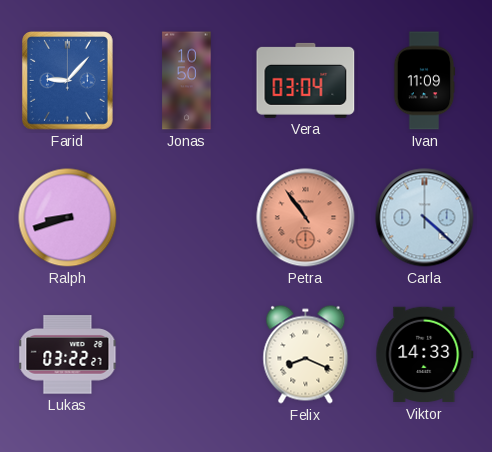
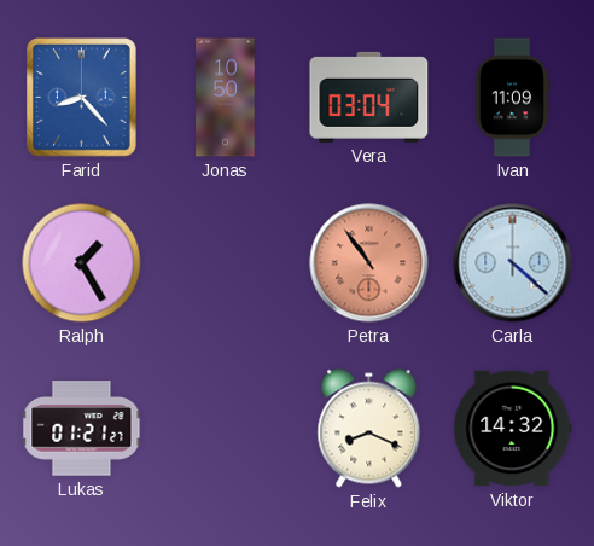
Farid: 9:07 -> 8:23
Ralph: 8:42 -> 1:25
Lukas: 03:22 -> 01:21
Viktor: 14:33 -> 14:32
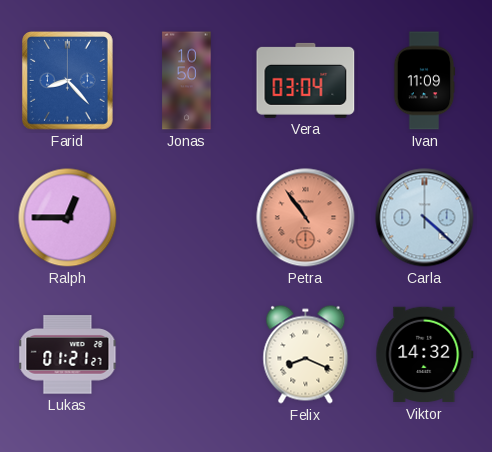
Ralph: 1:25 -> 12:45
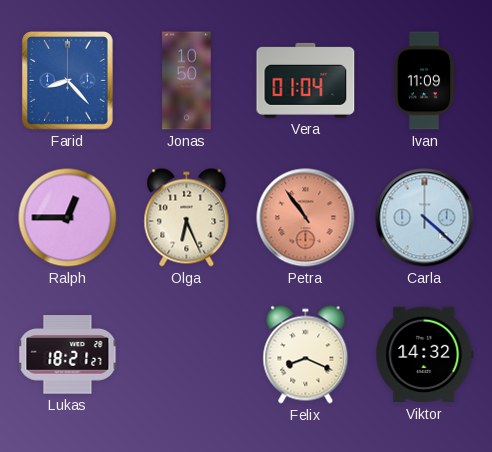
Vera: 03:04 -> 01:04
Olga: none -> 6:26
Lukas: 01:21 -> 18:21
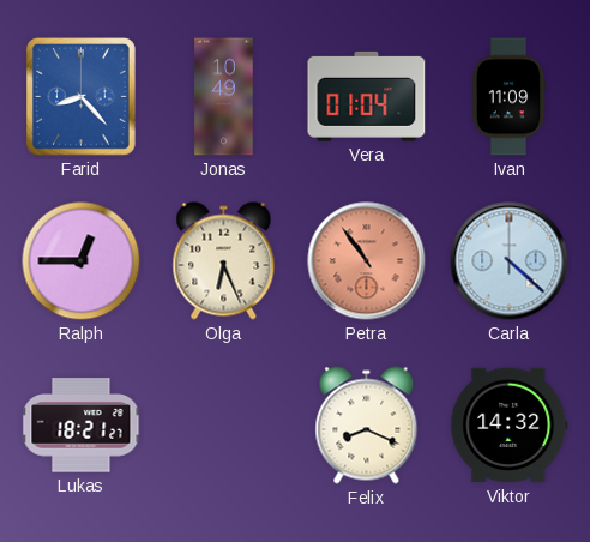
Jonas: 10:50 -> 10:49
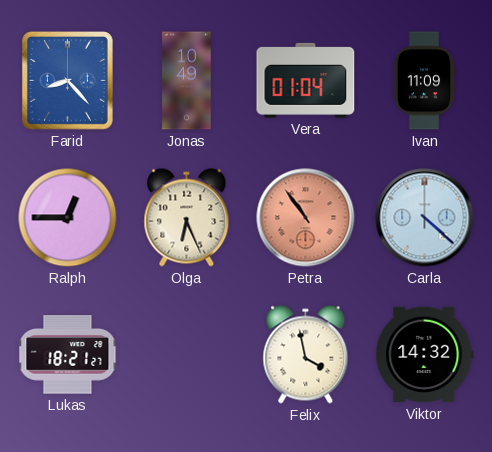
Felix: 8:19 -> 3:58
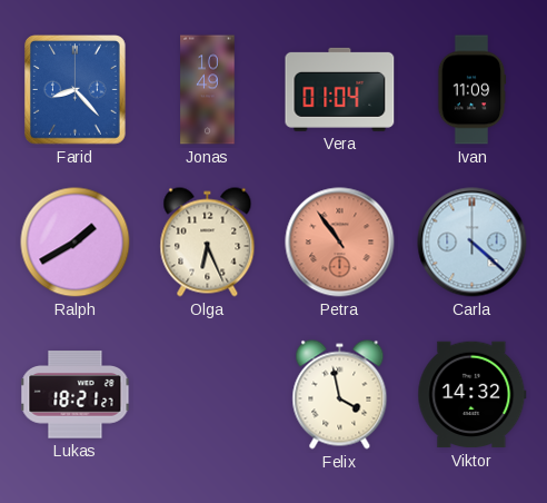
Ralph: 12:45 -> 1:40
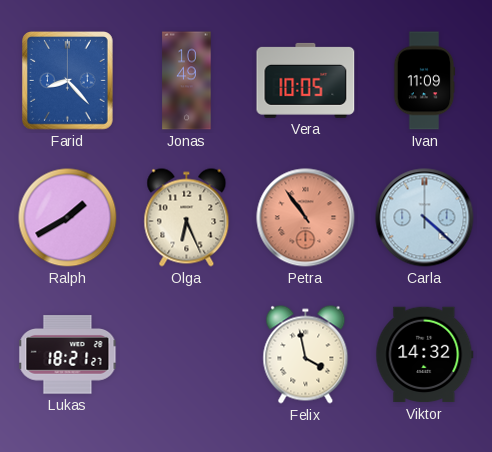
Vera: 01:04 -> 10:05
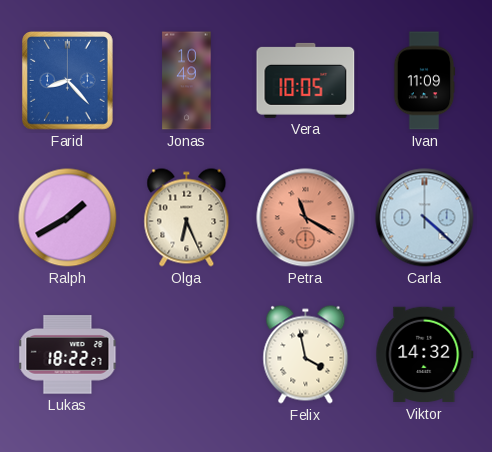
Petra: 10:54 -> 11:20
Lukas: 18:21 -> 18:22
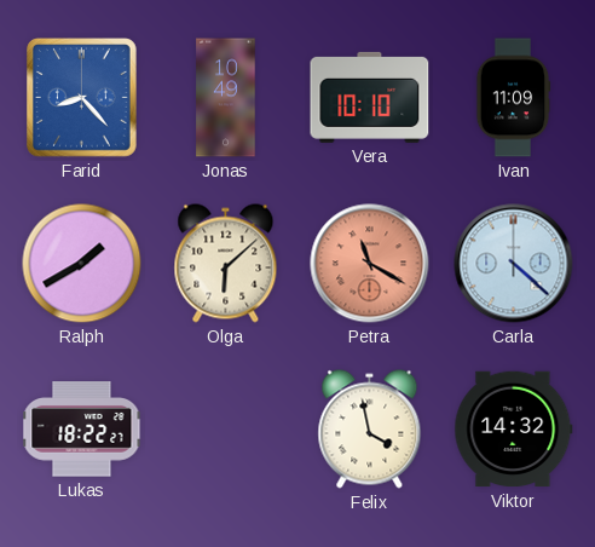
Vera: 10:05 -> 10:10
Olga: 6:26 -> 6:08
